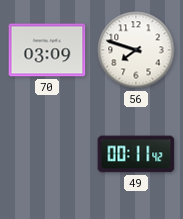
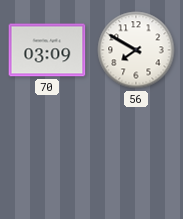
56: 7:48 -> 7:50
49: 00:11 -> none
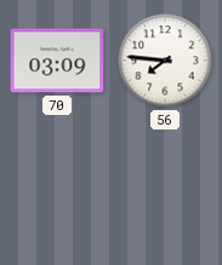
56: 7:50 -> 7:46
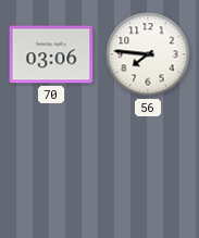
70: 03:09 -> 03:06
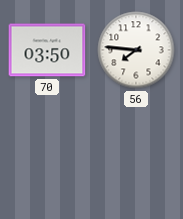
70: 03:06 -> 03:50
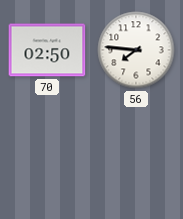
70: 03:50 -> 02:50
